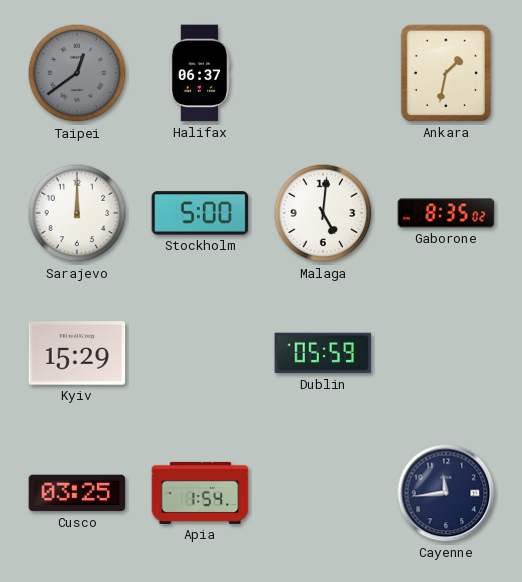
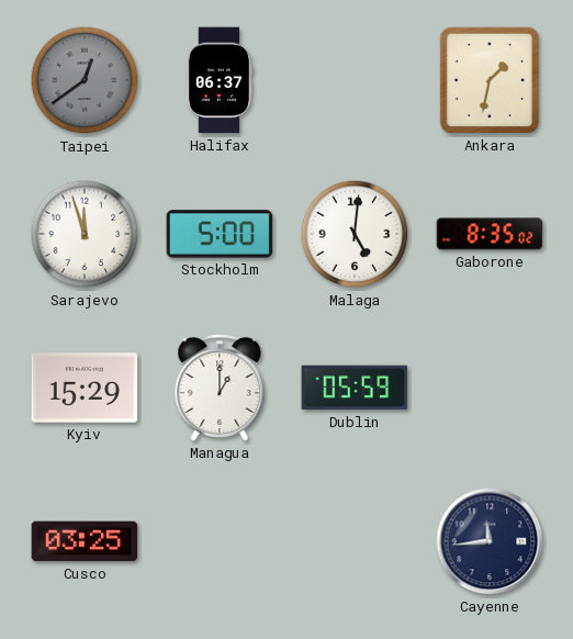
Sarajevo: 12:00 -> 11:57
Managua: none -> 1:00
Apia: 1:54 -> none
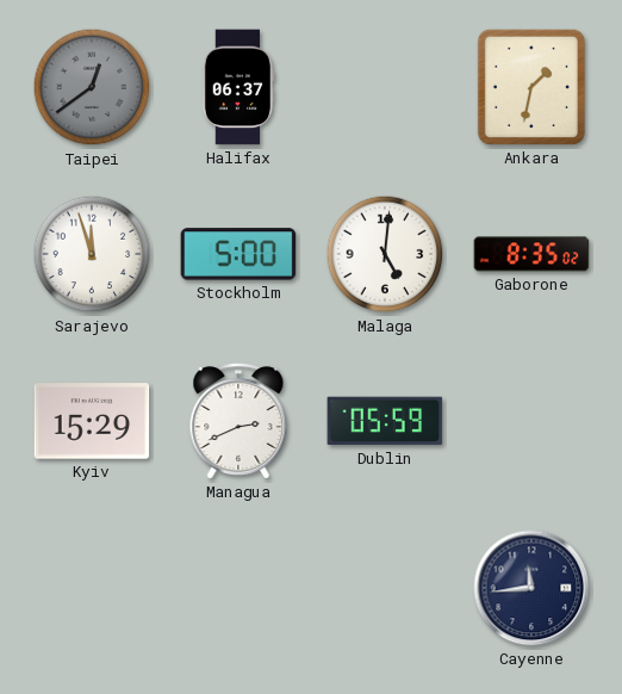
Managua: 1:00 -> 2:41
Cusco: 03:25 -> none
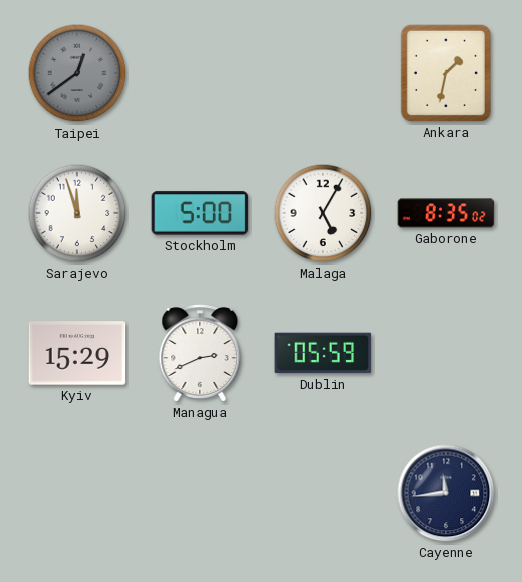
Halifax: 06:37 -> none
Malaga: 5:01 -> 5:05
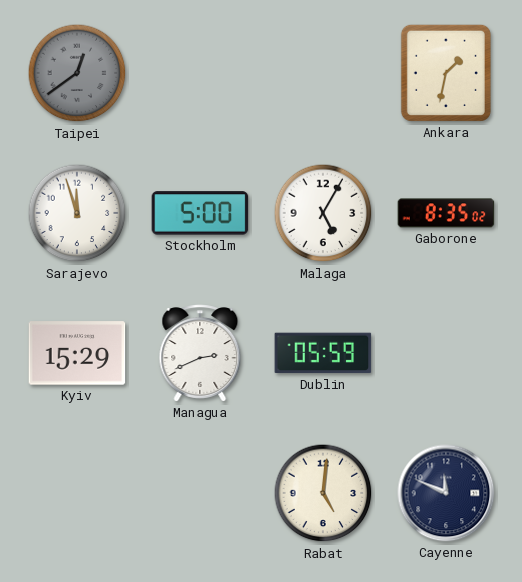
Rabat: none -> 5:01
Cayenne: 11:44 -> 11:49
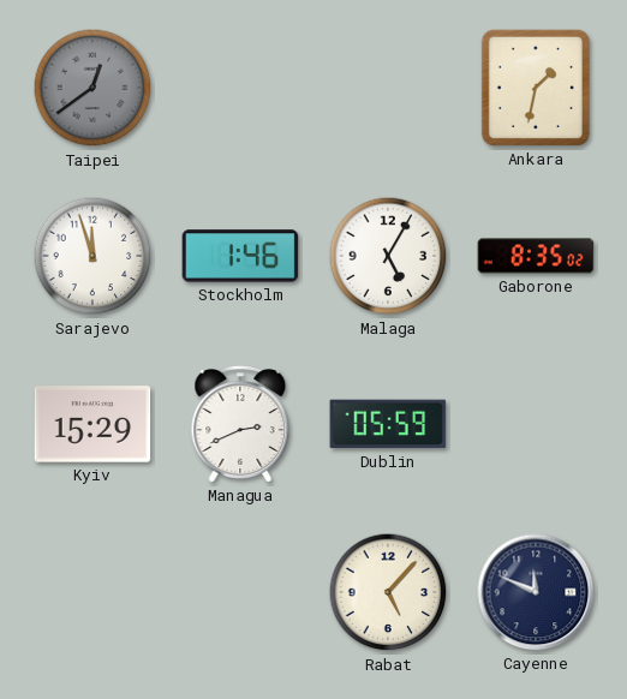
Stockholm: 5:00 -> 1:46
Rabat: 5:01 -> 5:07
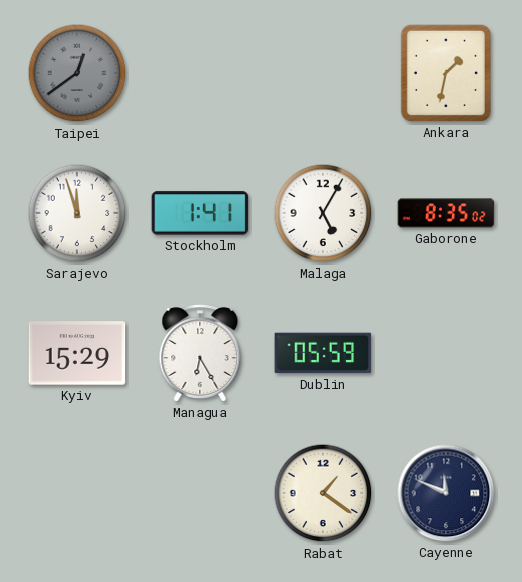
Stockholm: 1:46 -> 1:41
Managua: 2:41 -> 6:25
Rabat: 5:07 -> 1:21
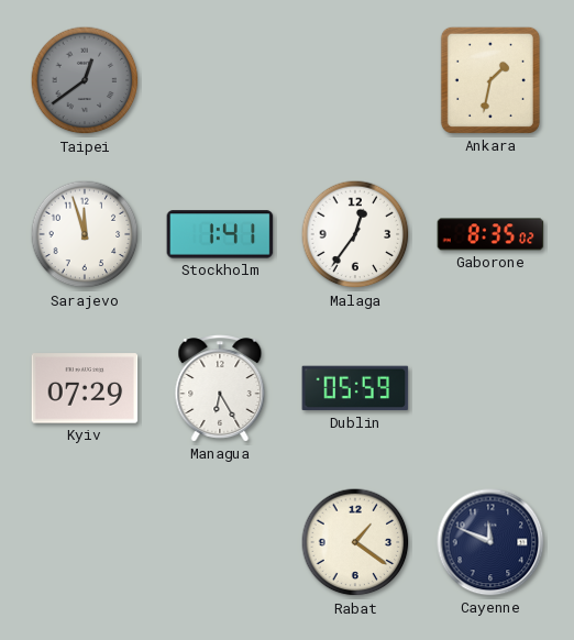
Malaga: 5:05 -> 12:36
Kyiv: 15:29 -> 07:29
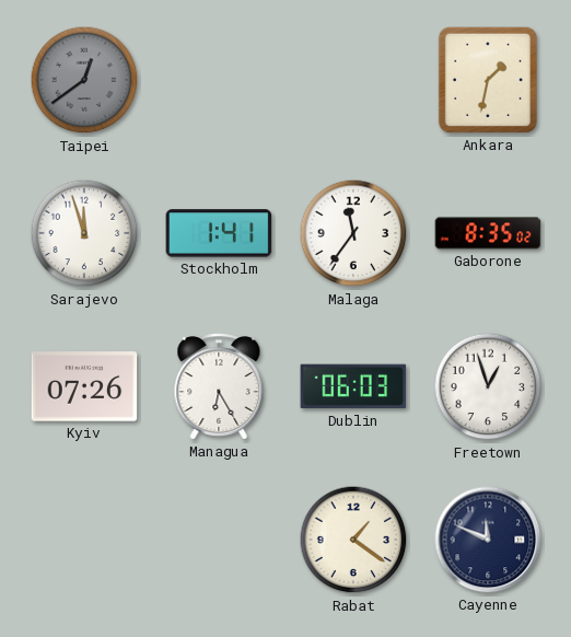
Malaga: 12:36 -> 11:36
Kyiv: 07:29 -> 07:26
Dublin: 05:59 -> 06:03
Freetown: none -> 12:57
